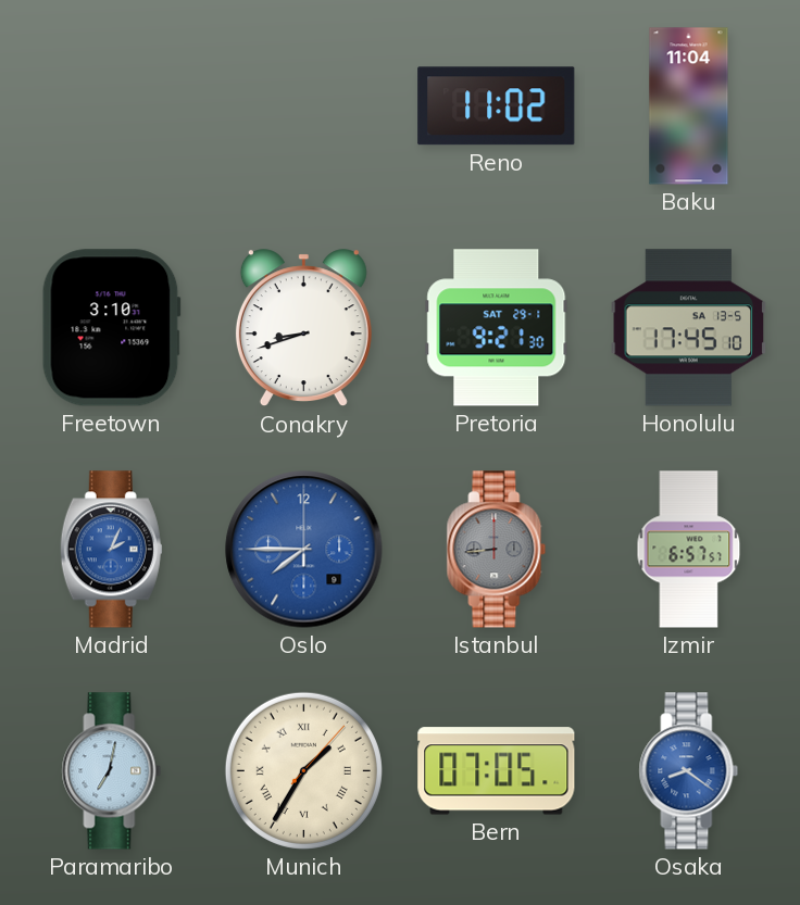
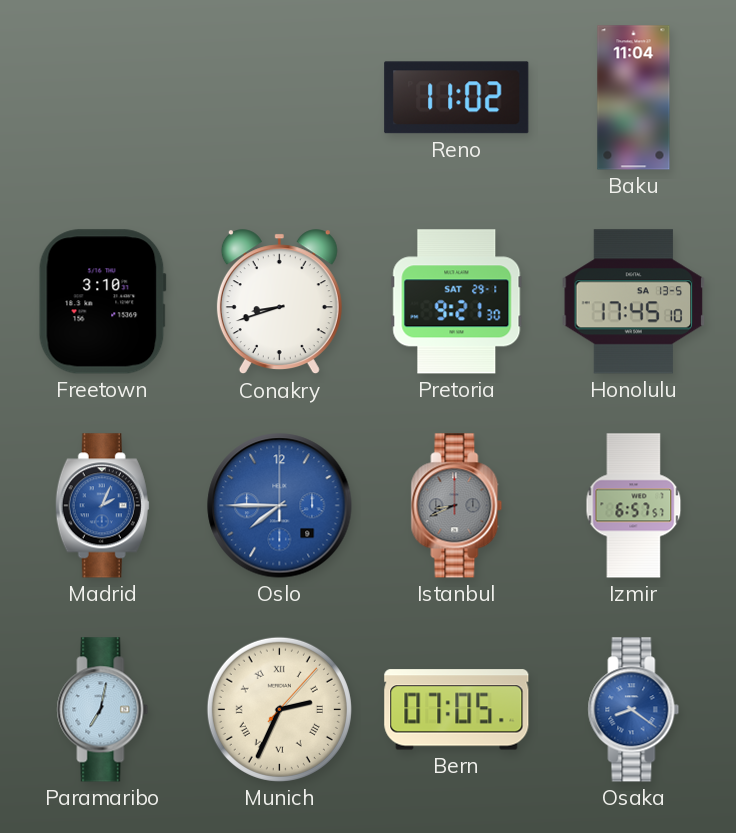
Istanbul: 8:44 -> 8:41
Munich: 1:35 -> 2:34
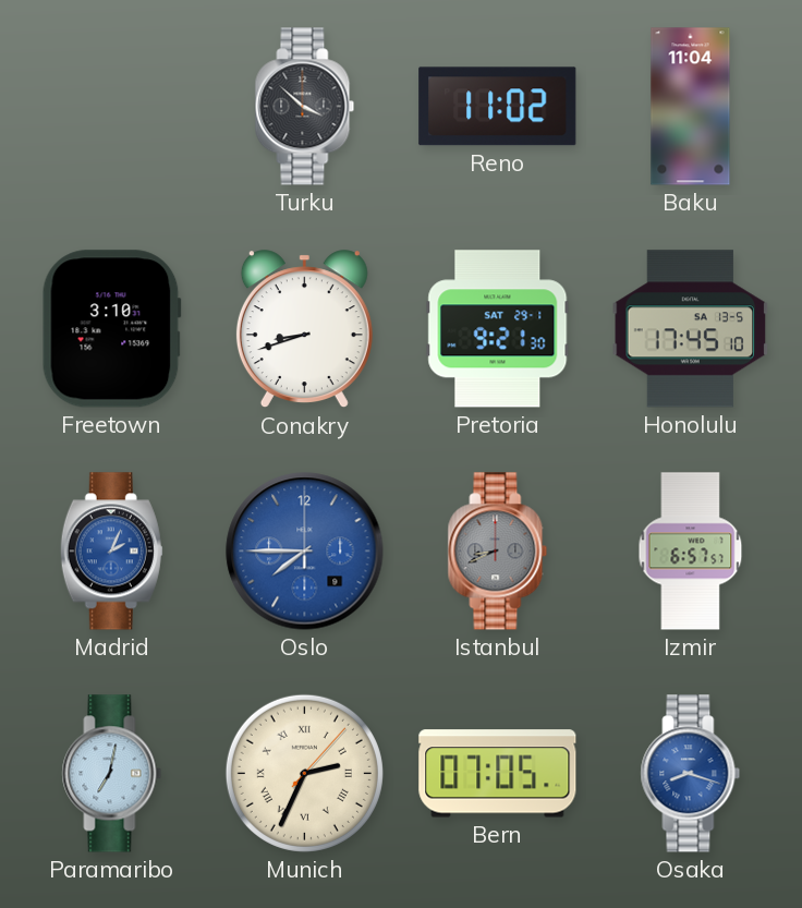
Turku: none -> 3:52
Osaka: 8:21 -> 8:18
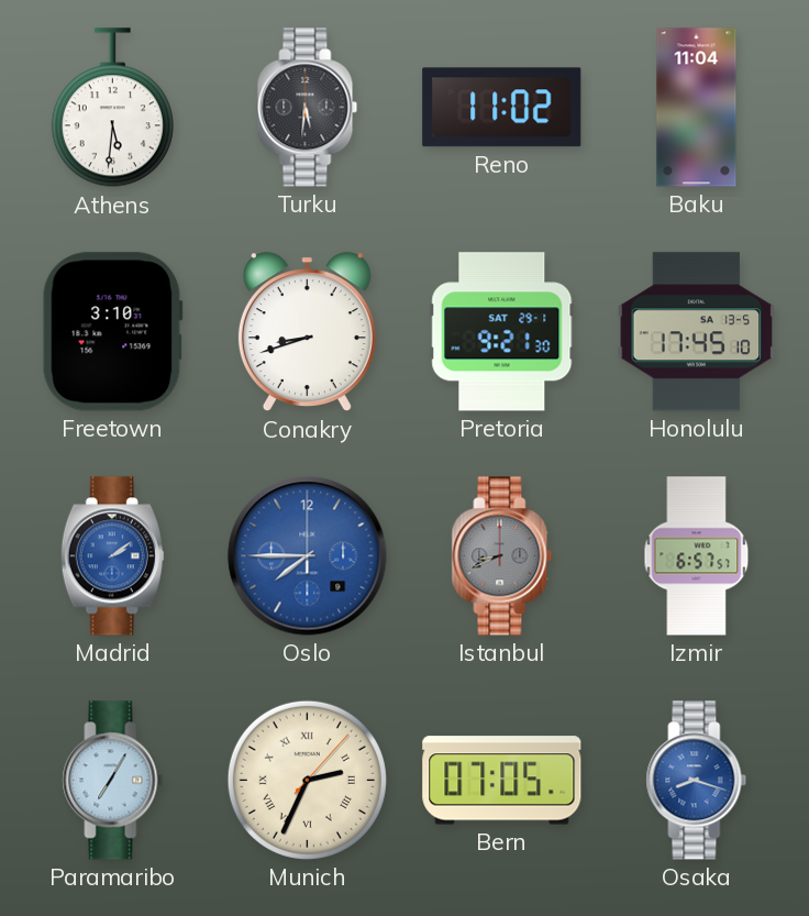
Athens: none -> 5:31
Turku: 3:52 -> 5:31
Madrid: 2:04 -> 2:09
Paramaribo: 7:02 -> 7:05
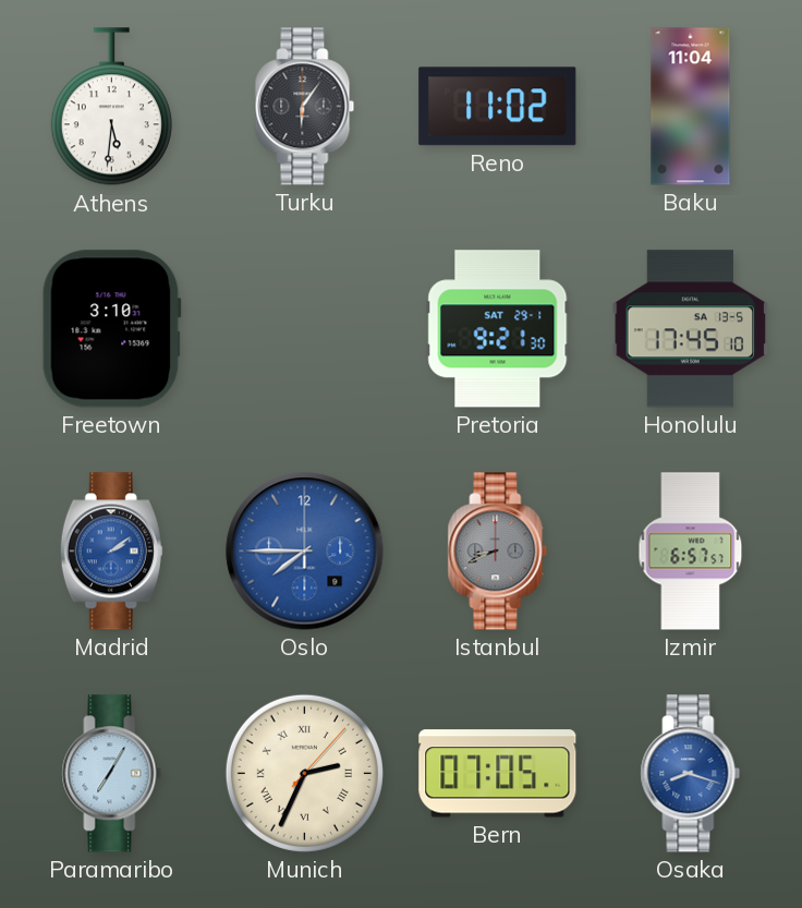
Turku: 5:31 -> 6:06
Conakry: 8:42 -> none
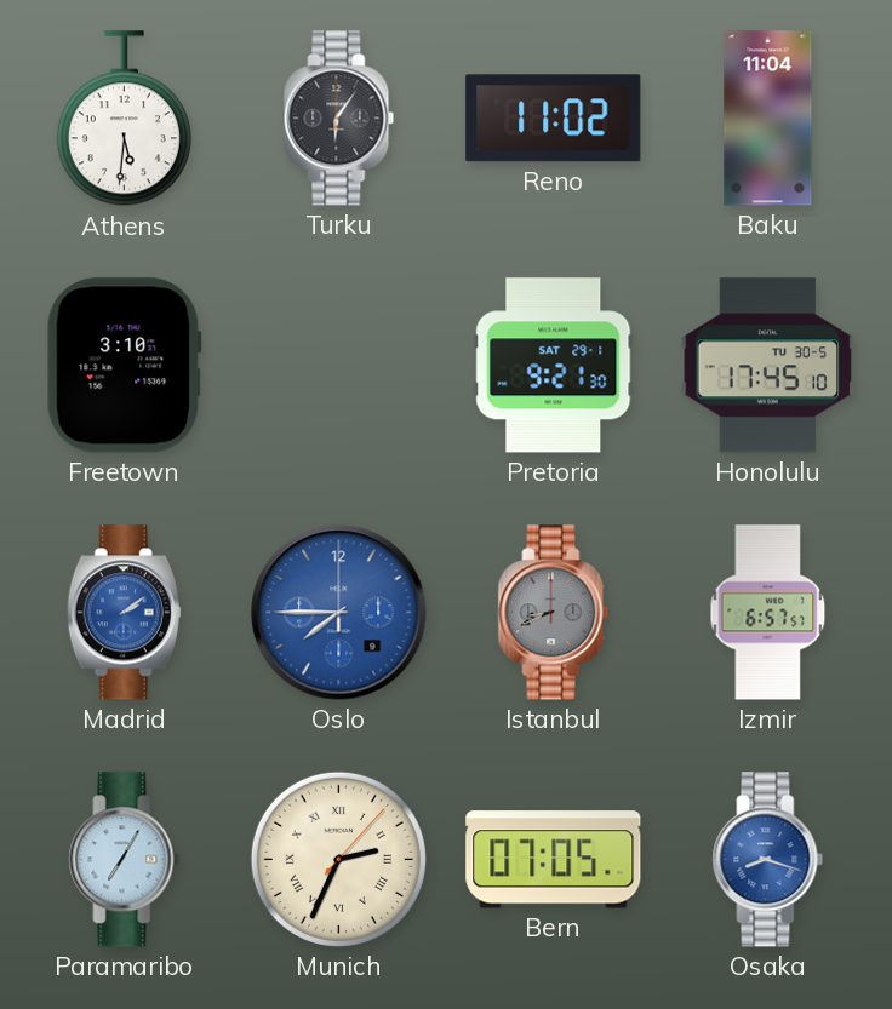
Honolulu date: SA 13-5 -> TU 30-5
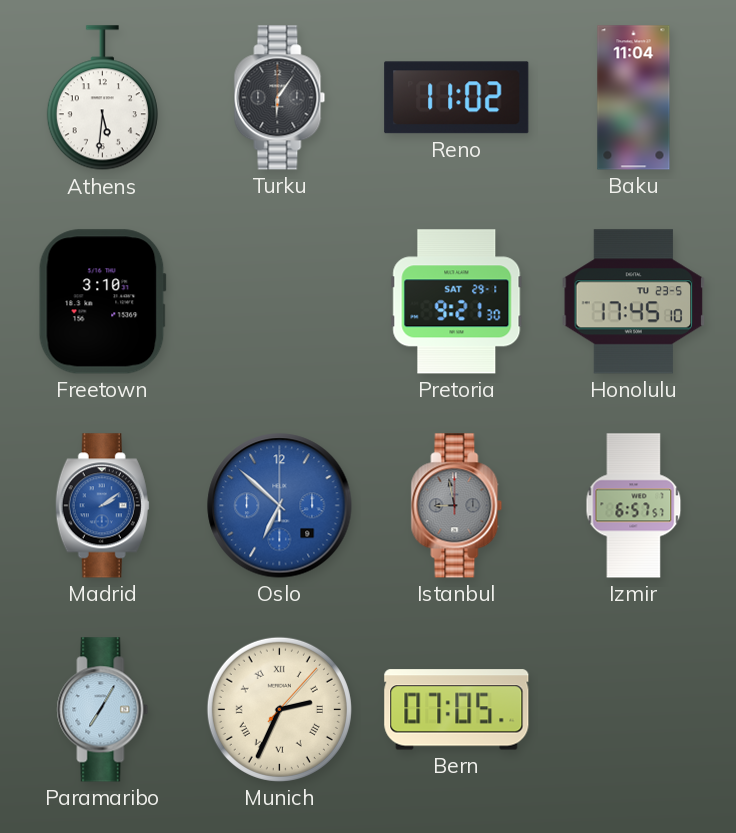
Honolulu date: TU 30-5 -> TU 23-5
Oslo: 7:45 -> 6:52
Istanbul: 8:41 -> 8:58
Osaka: 8:18 -> none
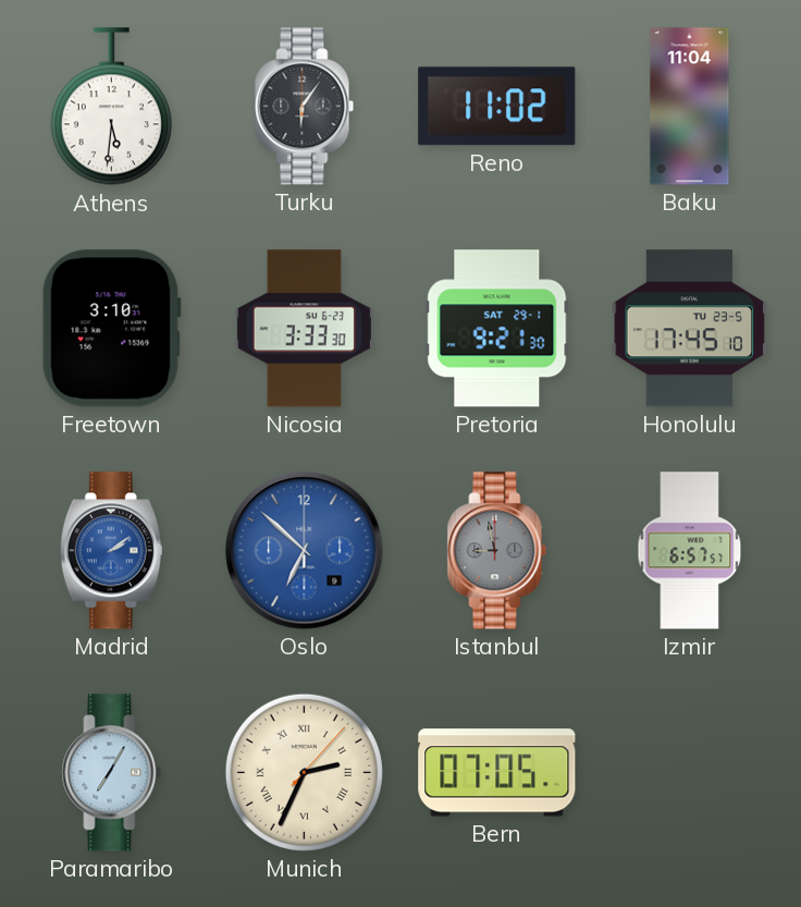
Nicosia: none -> 3:33
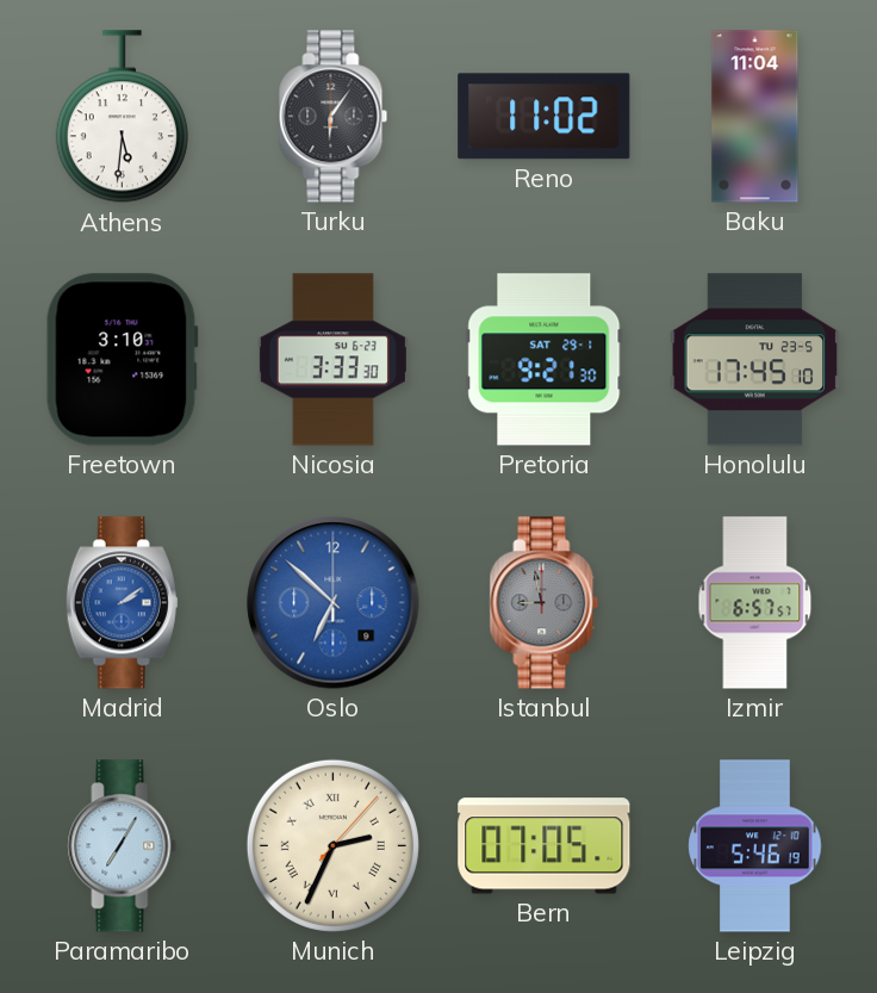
Leipzig: none -> 5:46
